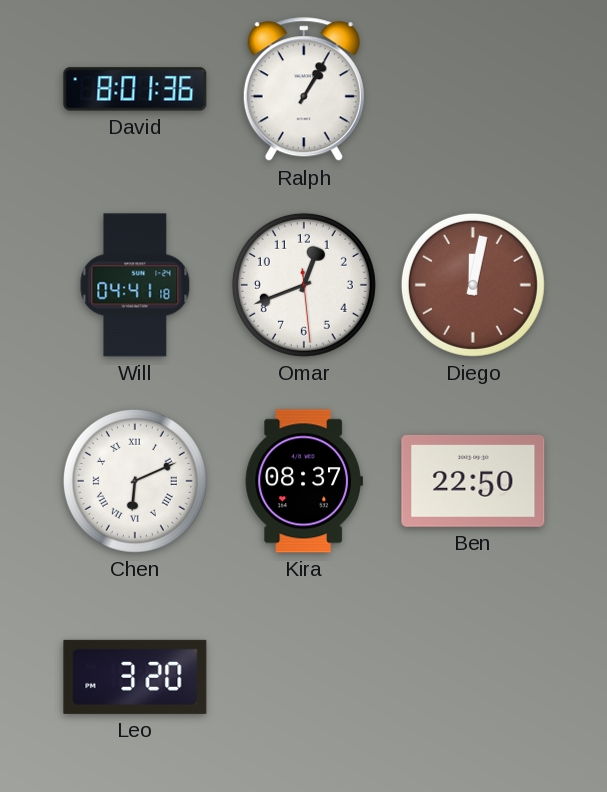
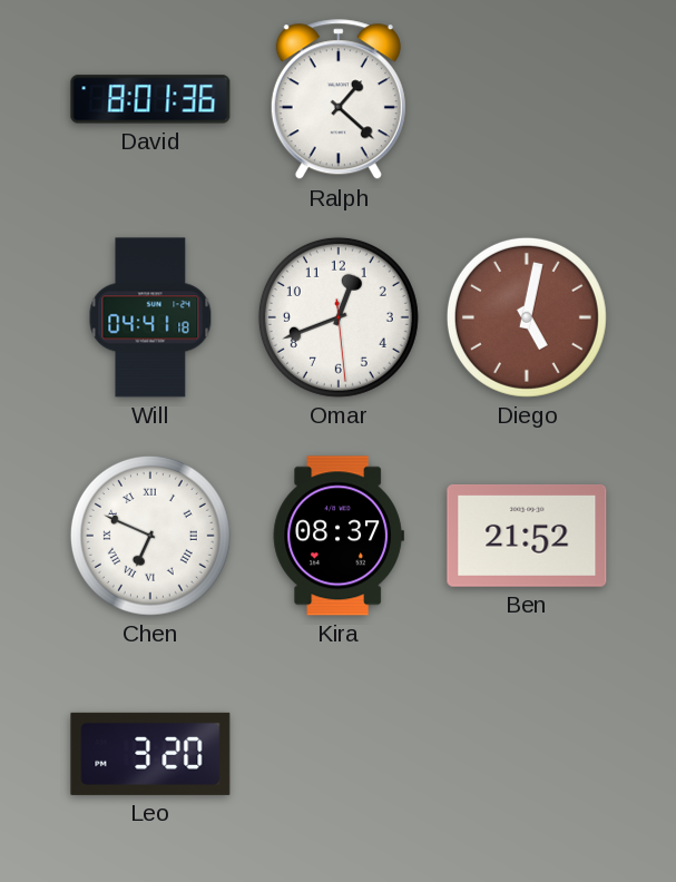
Ralph: 1:05 -> 1:22
Diego: 12:02 -> 5:02
Chen: 6:11 -> 6:49
Ben: 22:50 -> 21:52
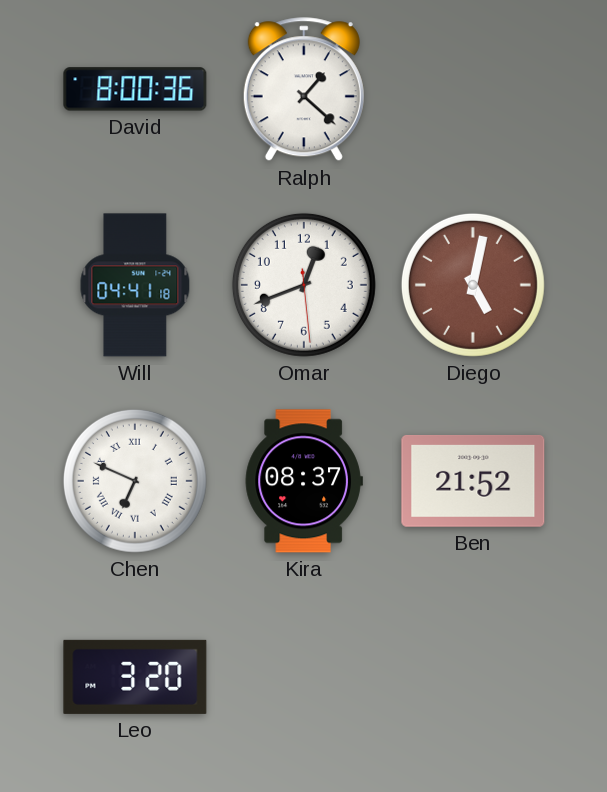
David: 8:01 -> 8:00
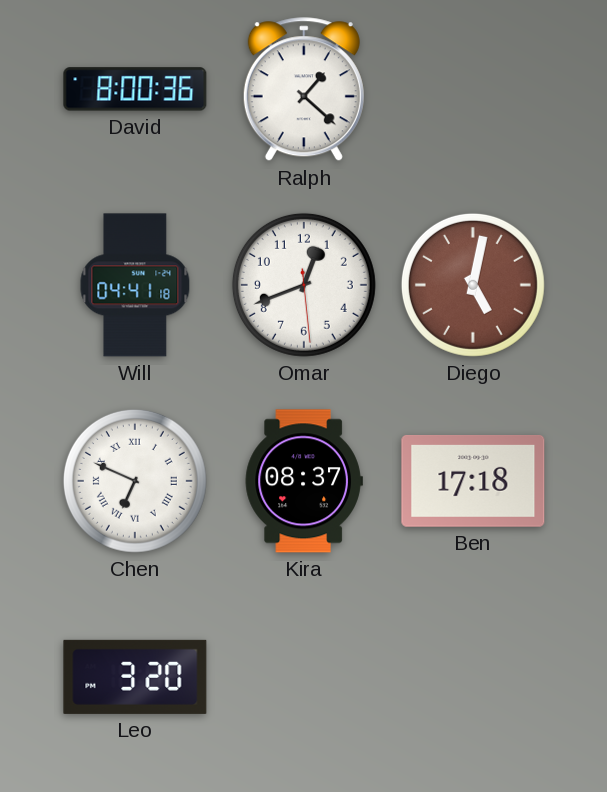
Ben: 21:52 -> 17:18
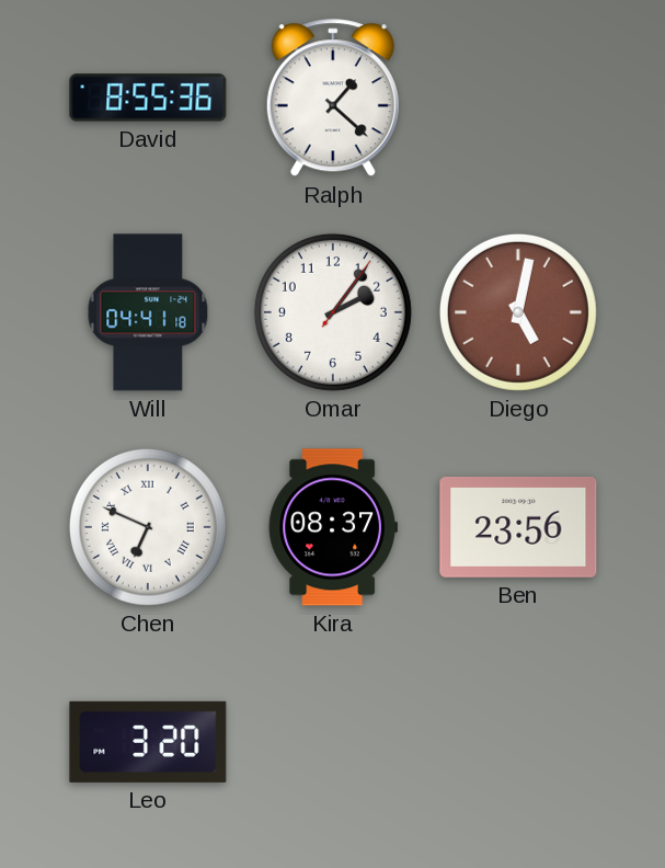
David: 8:00 -> 8:55
Omar: 12:41 -> 2:06
Ben: 17:18 -> 23:56
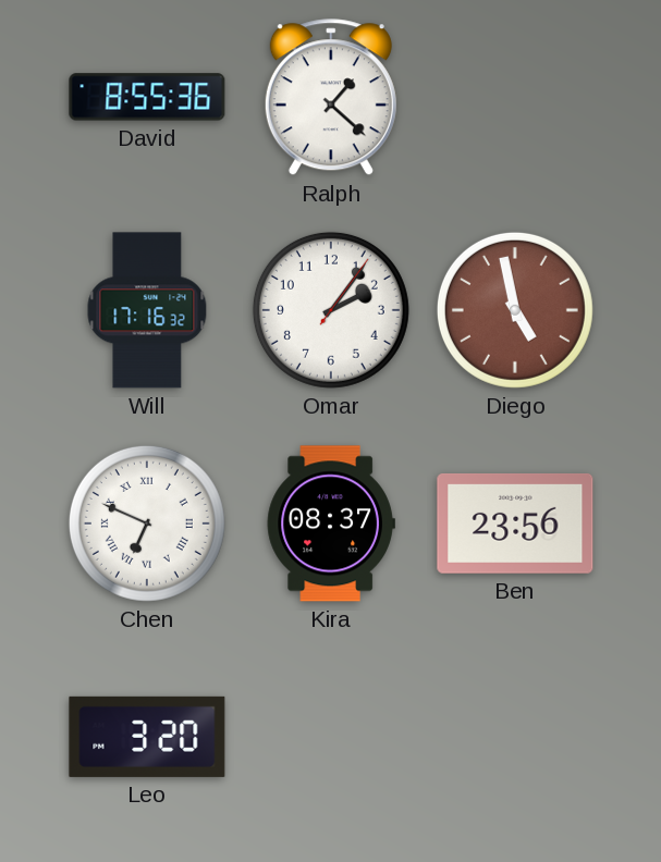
Will: 04:41 -> 17:16
Diego: 5:02 -> 4:58
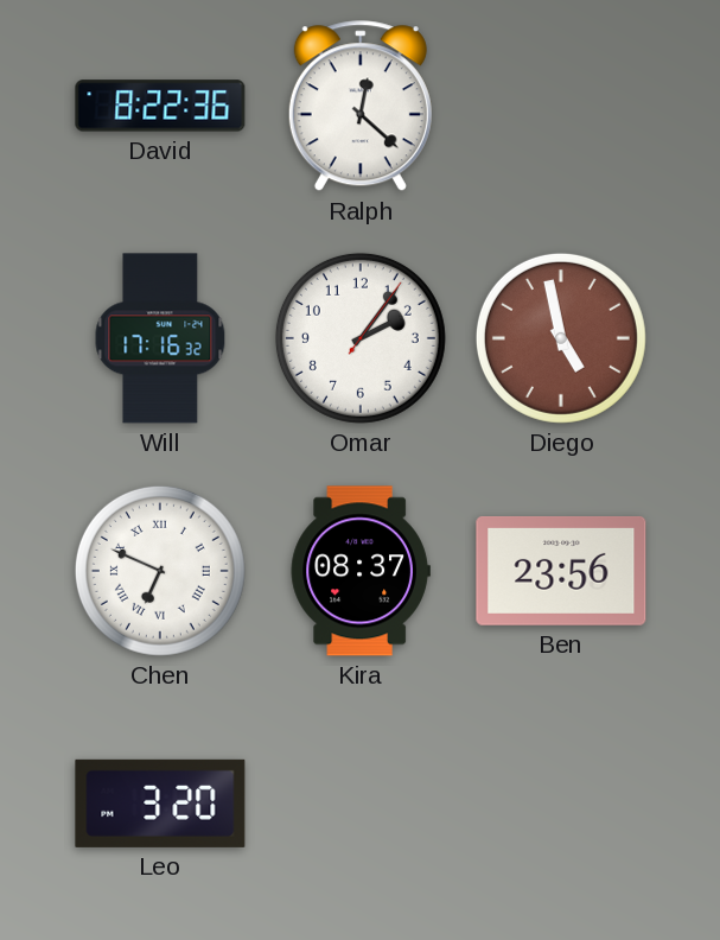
David: 8:55 -> 8:22
Ralph: 1:22 -> 12:22
